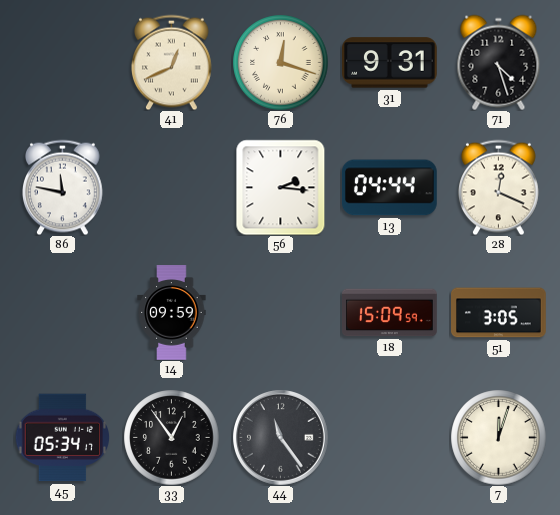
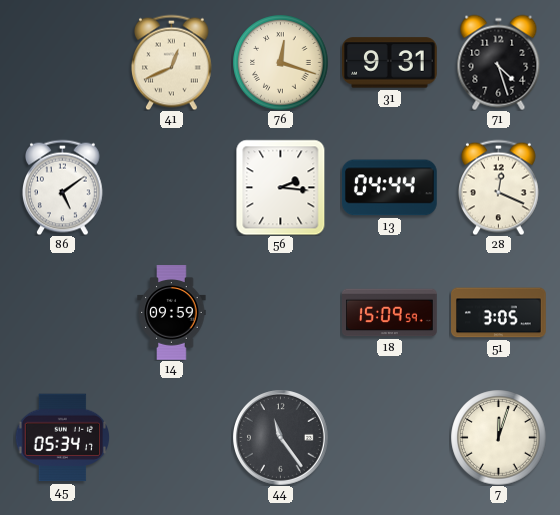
86: 11:47 -> 5:09
33: 12:54 -> none
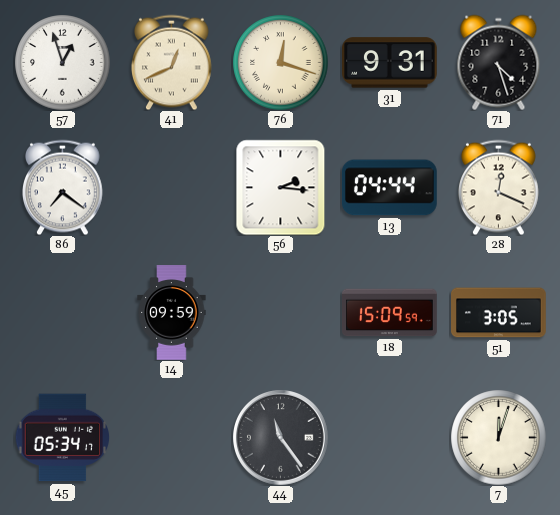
57: none -> 12:57
86: 5:09 -> 7:21
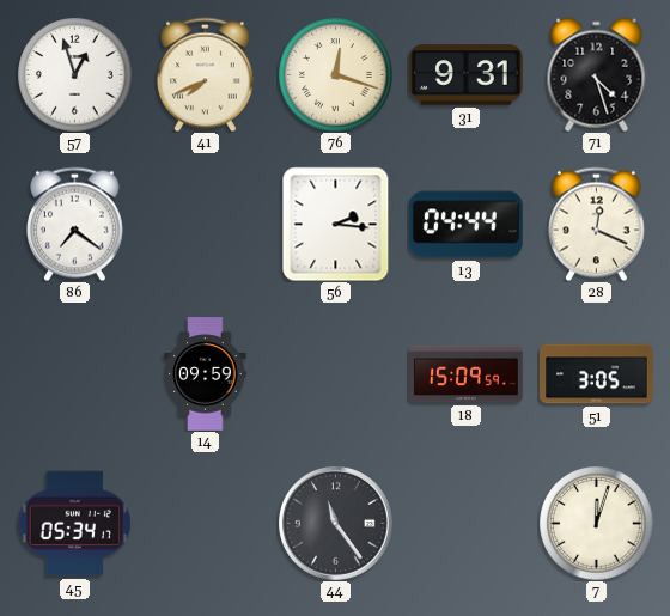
41: 12:41 -> 7:41
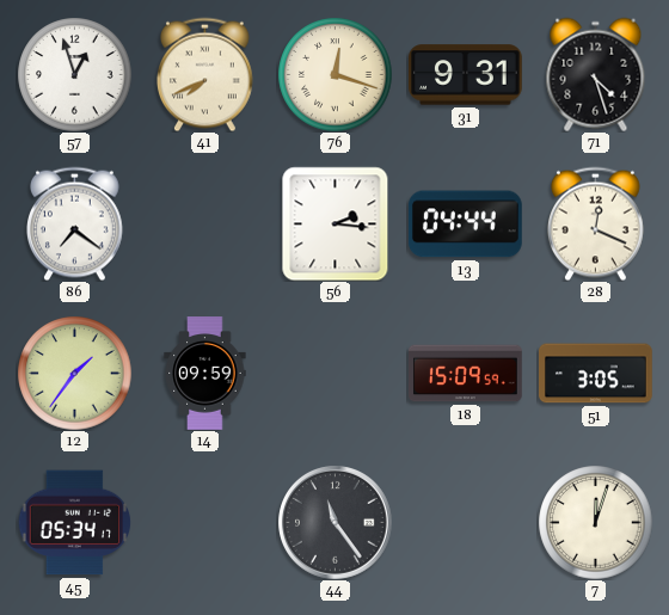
12: none -> 1:36
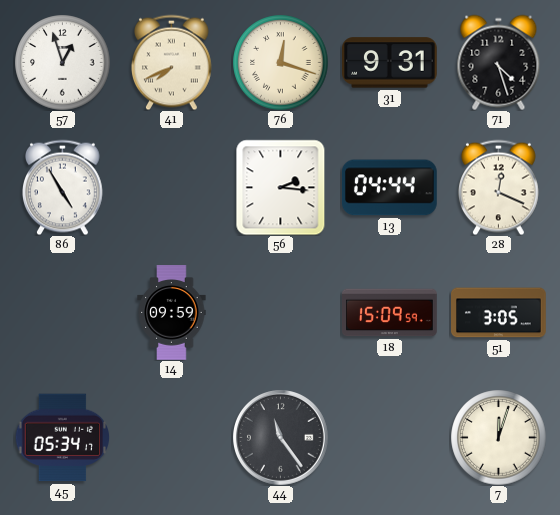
86: 7:21 -> 4:55
12: 1:36 -> none
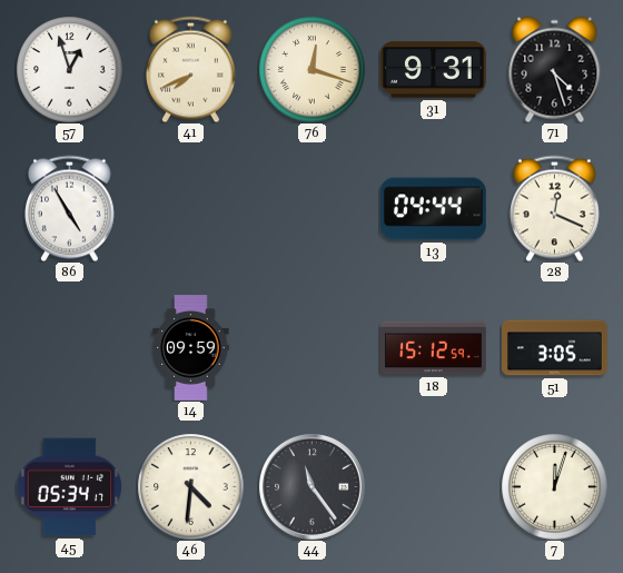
56: 2:16 -> none
18: 15:09 -> 15:12
46: none -> 4:31
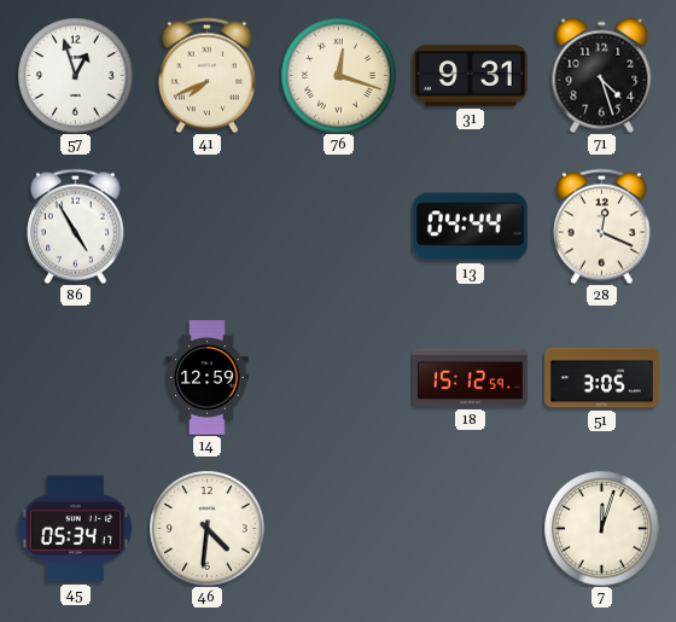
14: 09:59 -> 12:59
44: 11:24 -> none
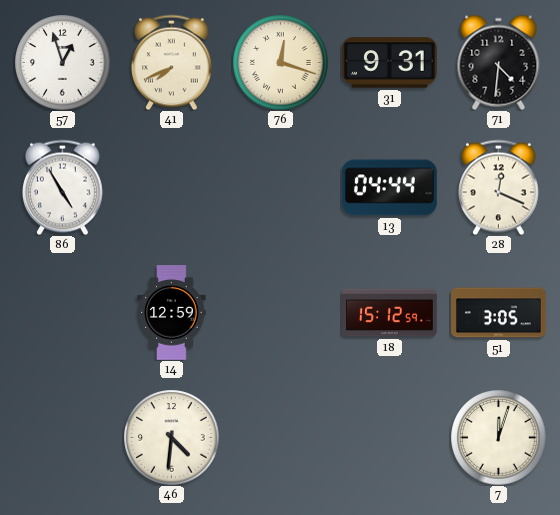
71: 4:27 -> 4:31
45: 05:34 -> none
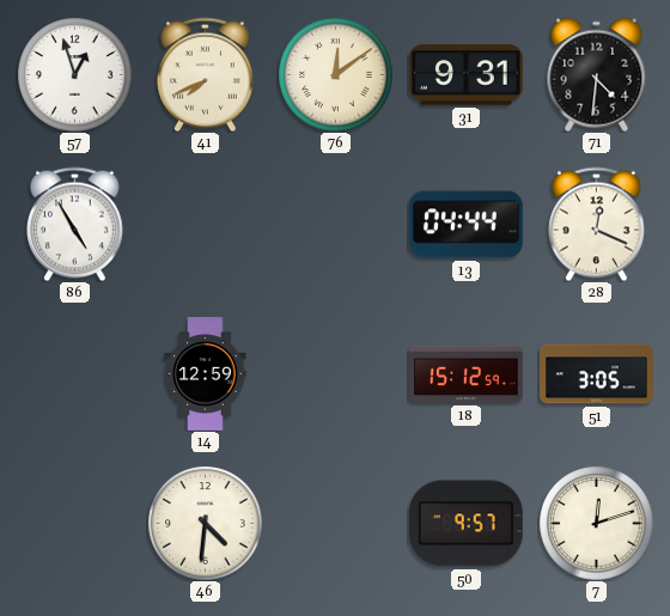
76: 12:18 -> 12:09
50: none -> 9:57
7: 12:03 -> 12:12
